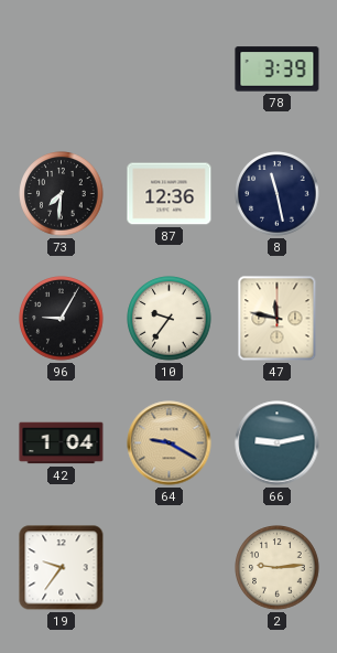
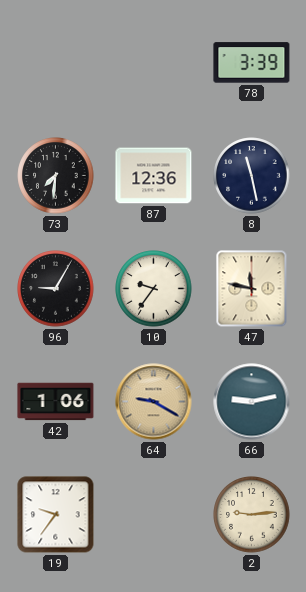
42: 1:04 -> 1:06
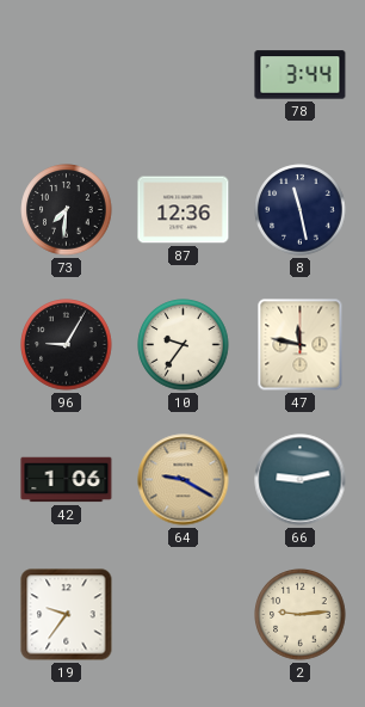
78: 3:39 -> 3:44
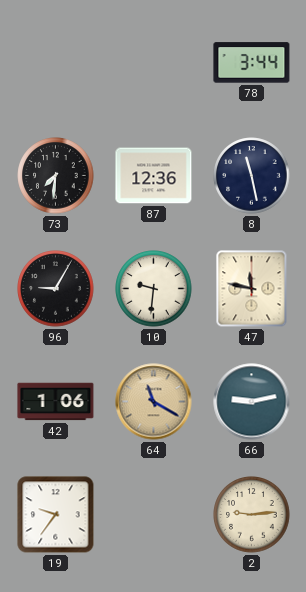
10: 9:36 -> 9:31
64: 9:20 -> 11:20
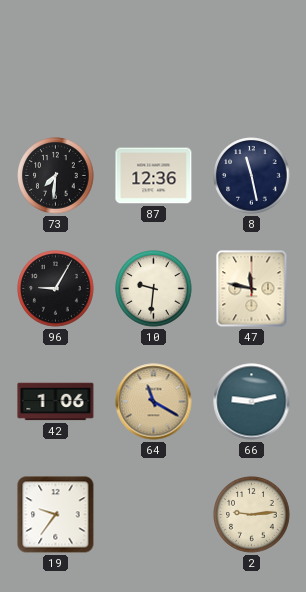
78: 3:44 -> none
